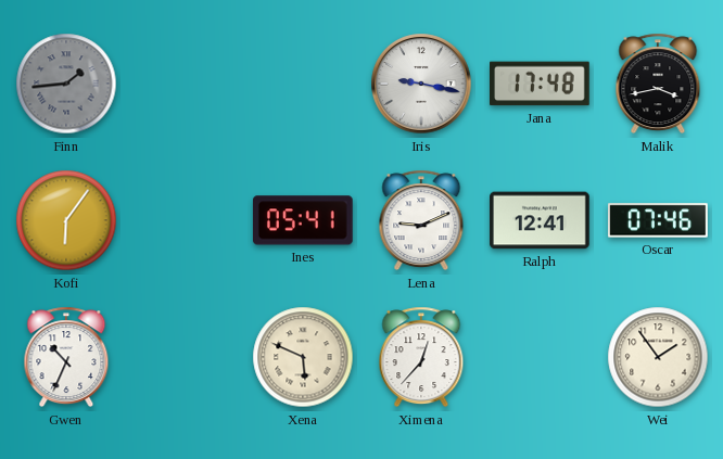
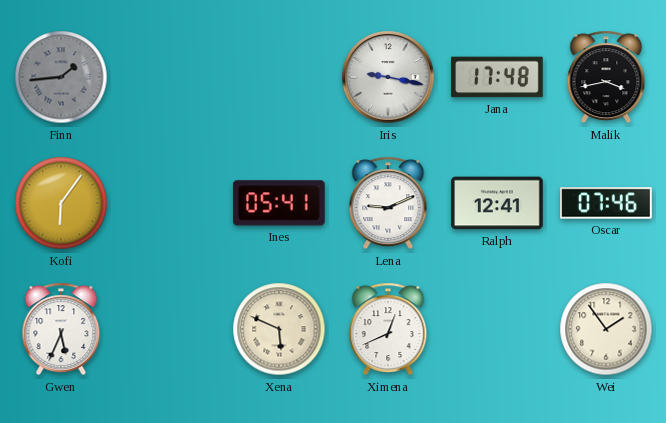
Gwen: 10:34 -> 5:34
Ximena: 12:37 -> 12:41
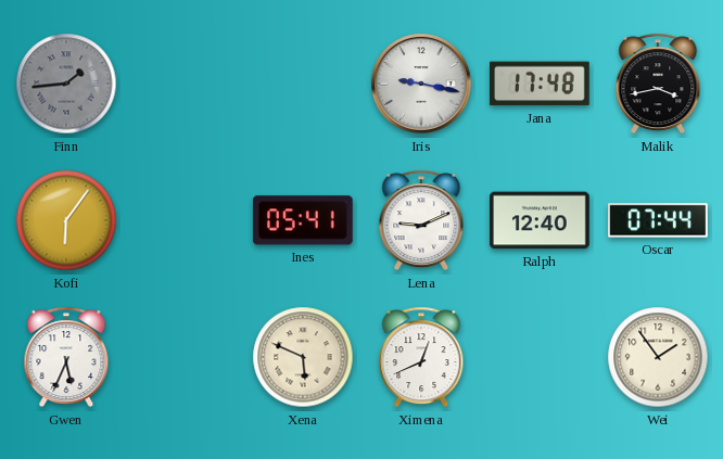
Ralph: 12:41 -> 12:40
Oscar: 07:46 -> 07:44
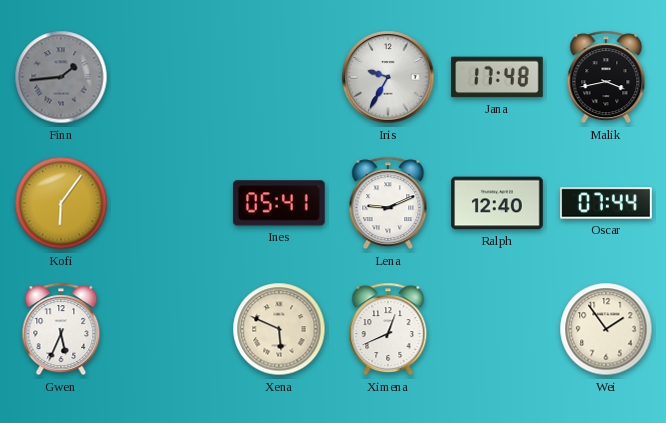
Iris: 9:17 -> 9:35
